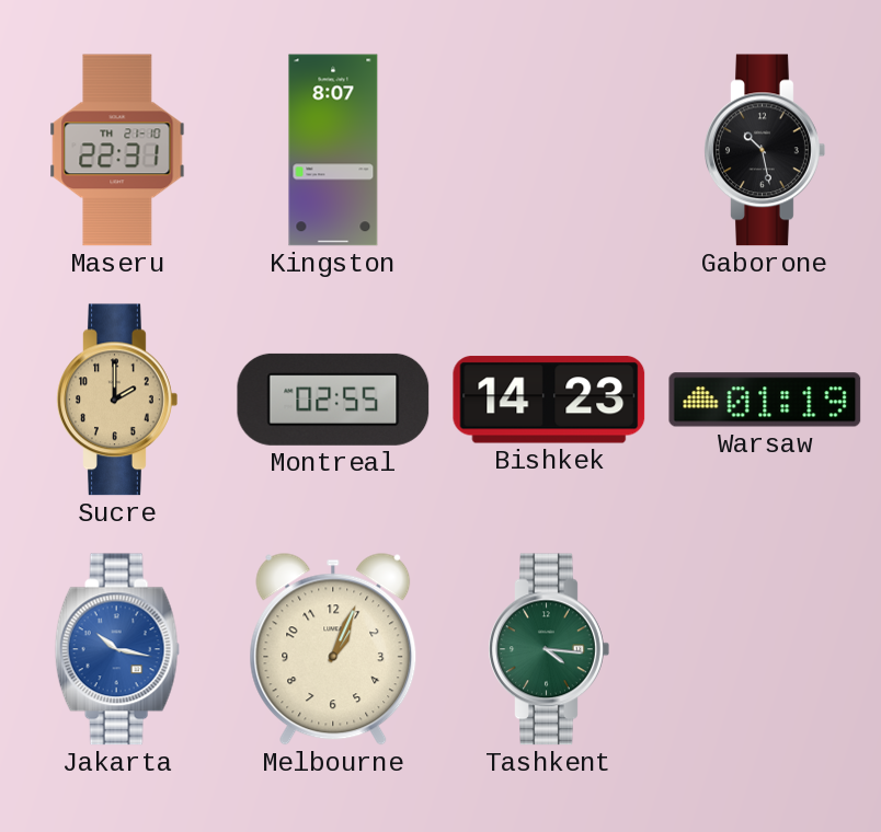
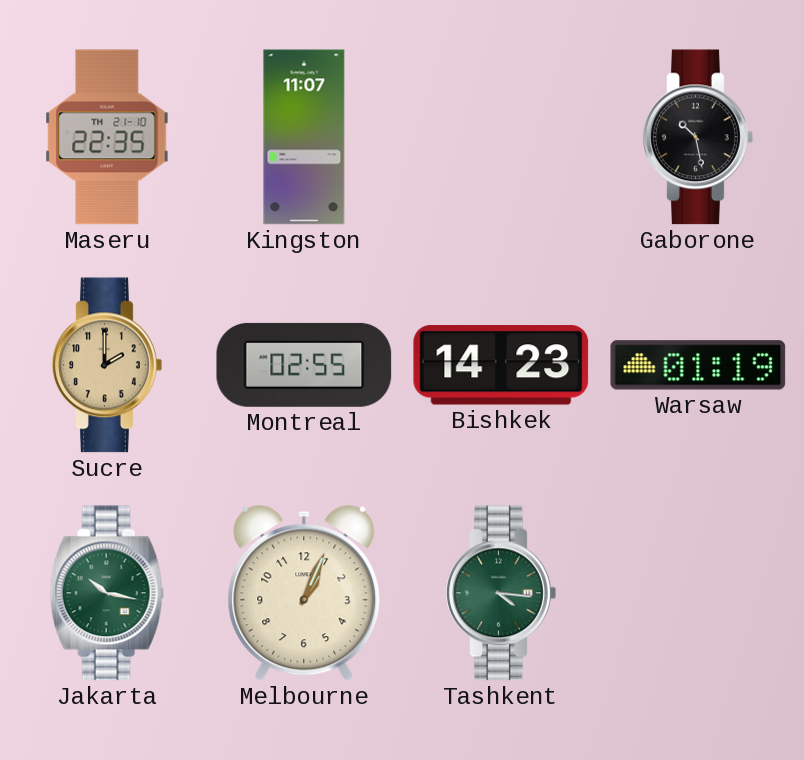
Maseru: 22:31 -> 22:35
Kingston: 8:07 -> 11:07
Jakarta dial: blue -> green
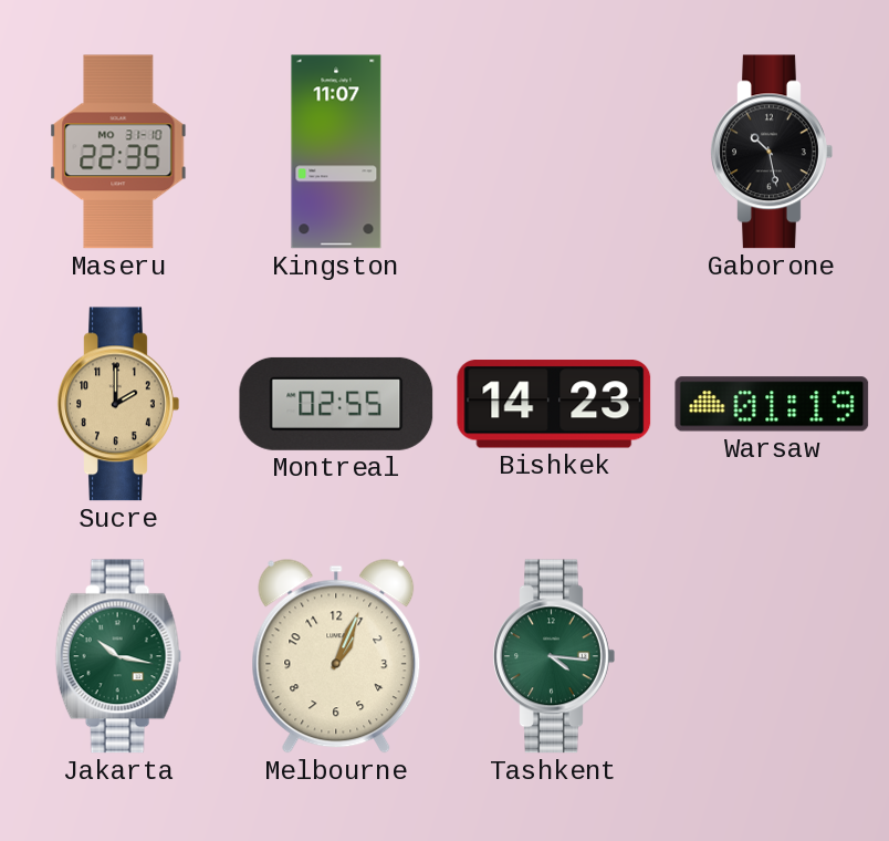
Maseru date: TH 21-10 -> MO 31-10
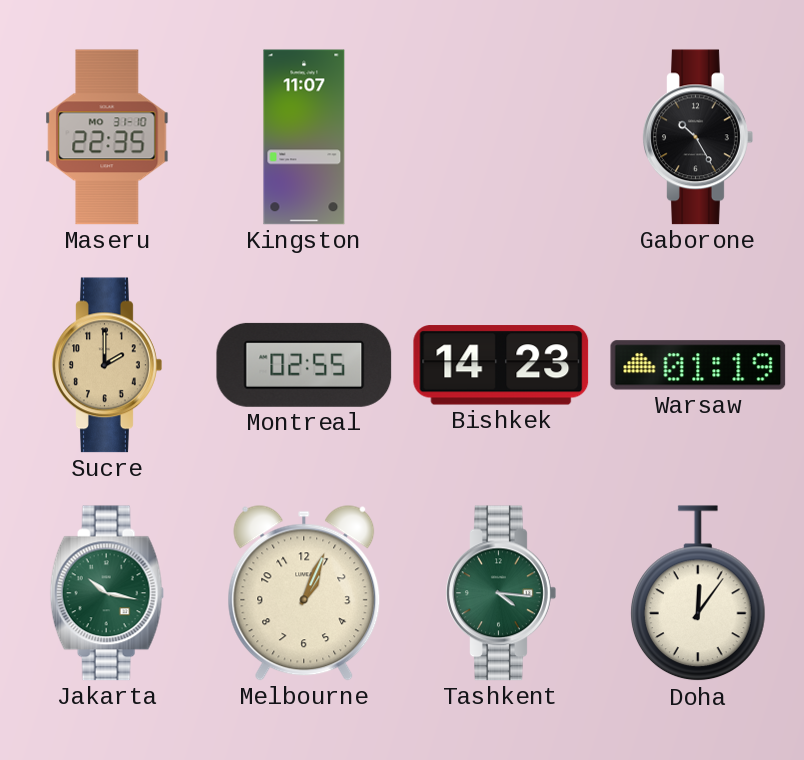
Gaborone: 10:28 -> 10:25
Doha: none -> 12:06
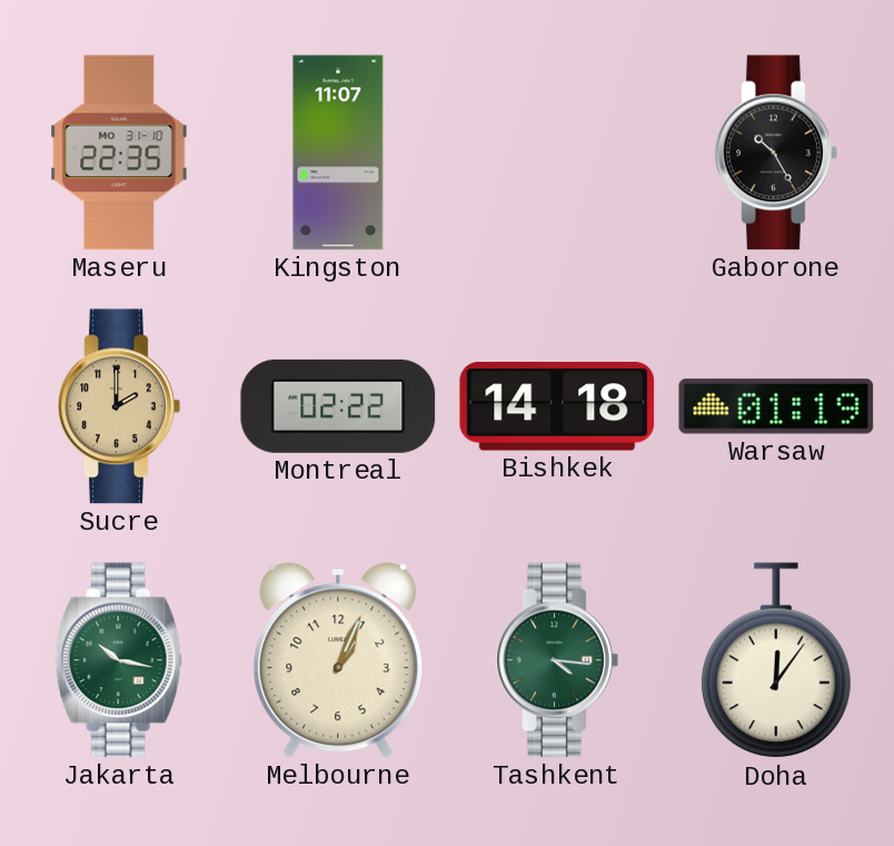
Montreal: 02:55 -> 02:22
Bishkek: 14:23 -> 14:18
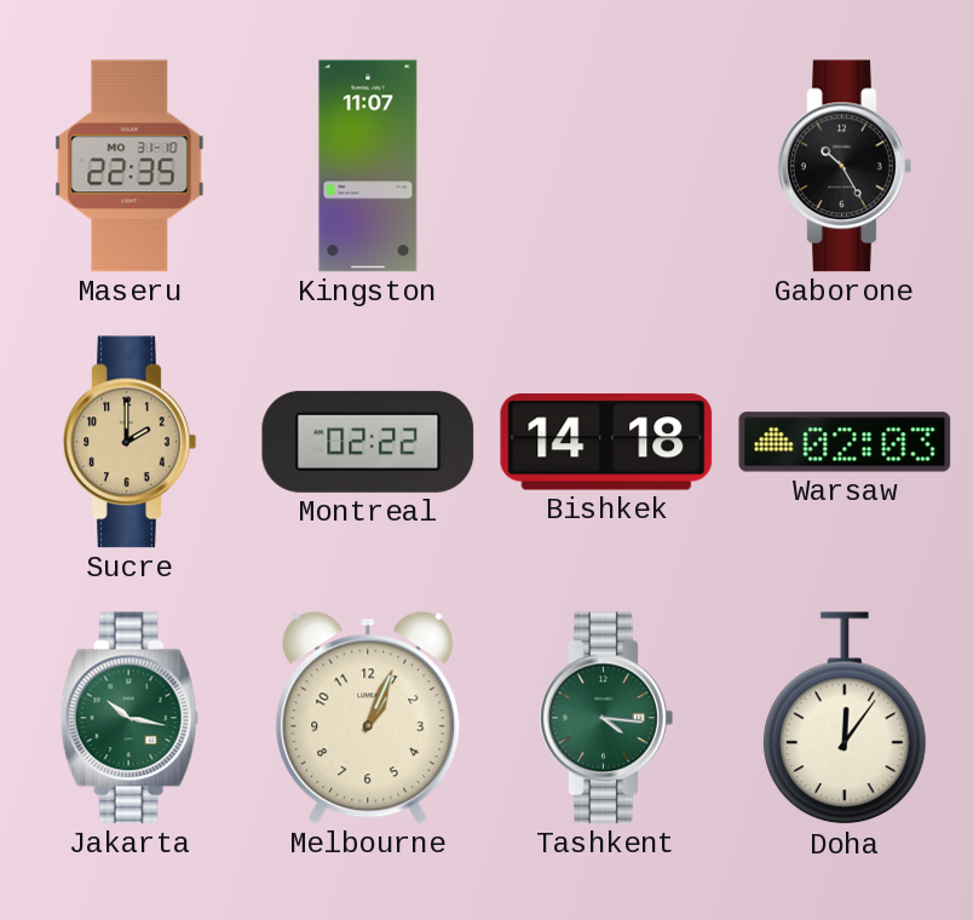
Warsaw: 01:19 -> 02:03
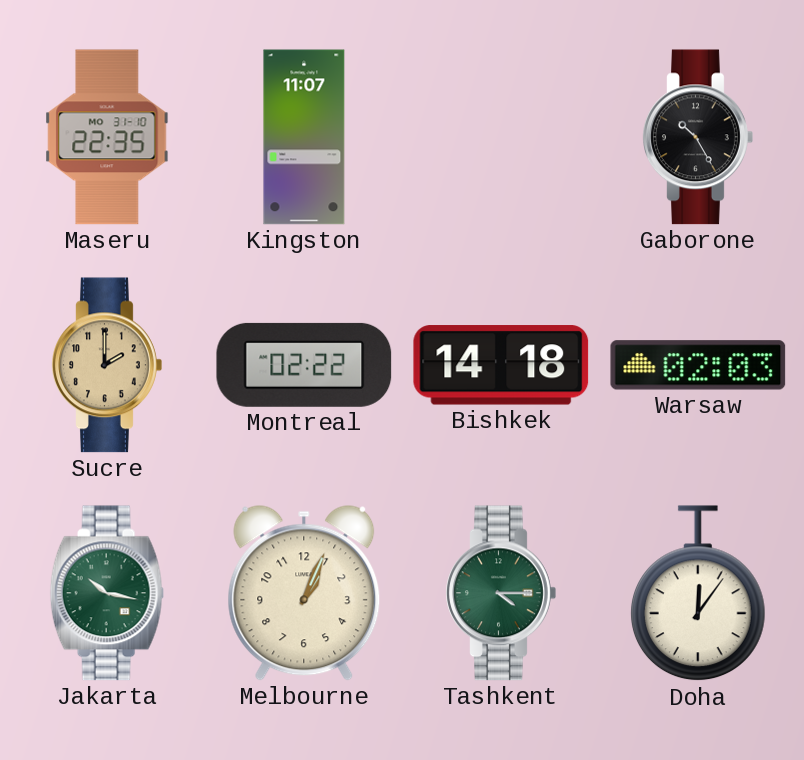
Tashkent: 4:16 -> 4:15
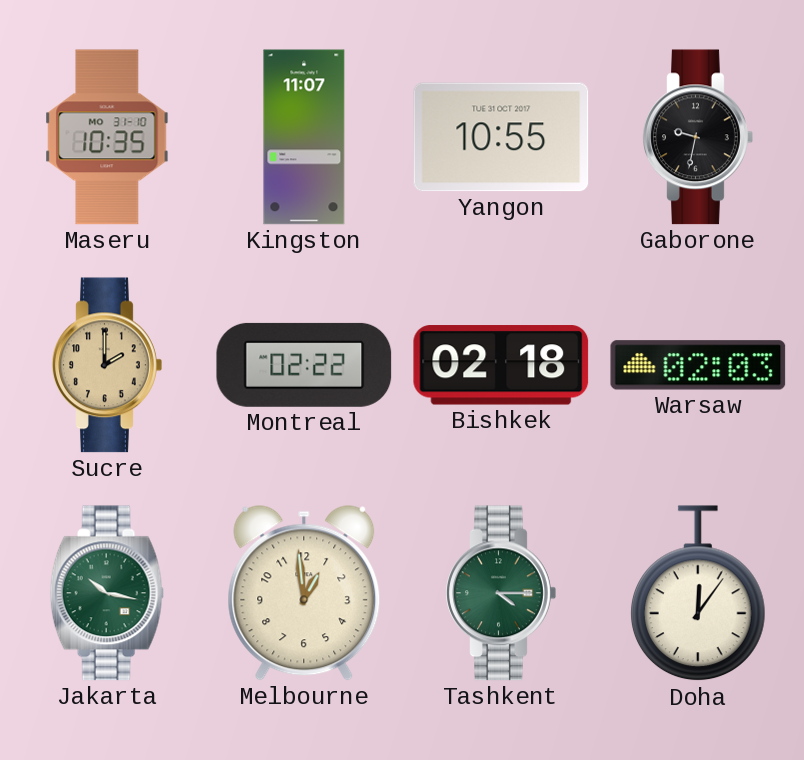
Maseru: 22:35 -> 10:35
Yangon: none -> 10:55
Gaborone: 10:25 -> 9:32
Bishkek: 14:18 -> 02:18
Melbourne: 1:04 -> 12:59
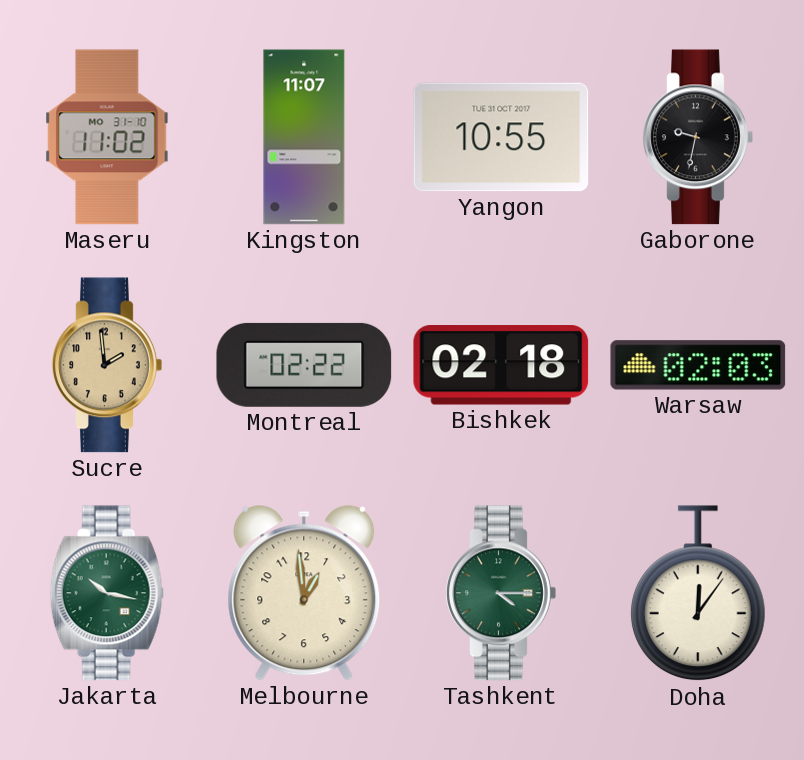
Maseru: 10:35 -> 11:02
Sucre: 2:00 -> 1:59
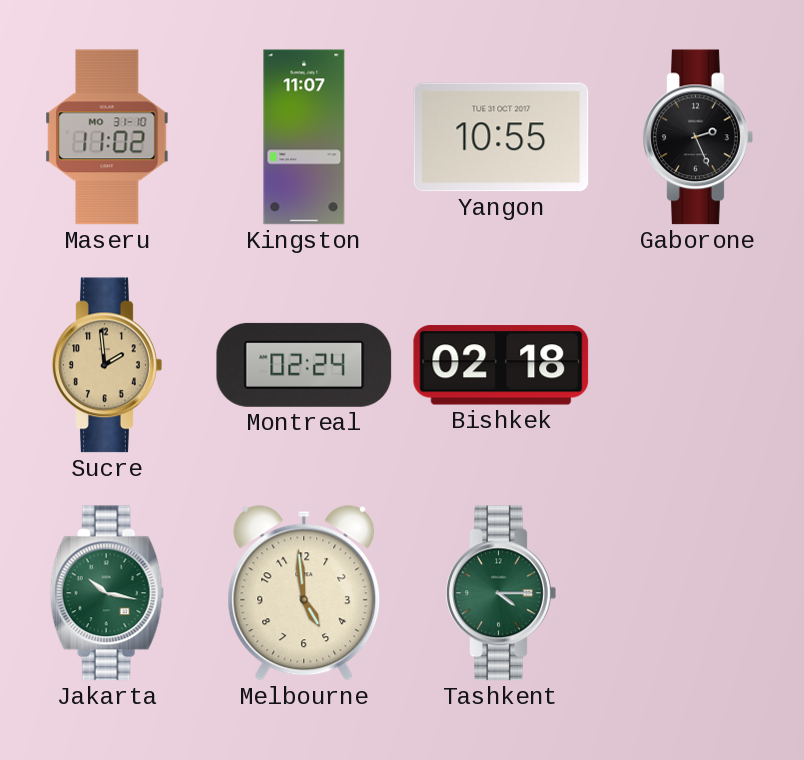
Gaborone: 9:32 -> 2:26
Montreal: 02:22 -> 02:24
Warsaw: 02:03 -> none
Melbourne: 12:59 -> 4:59
Doha: 12:06 -> none
